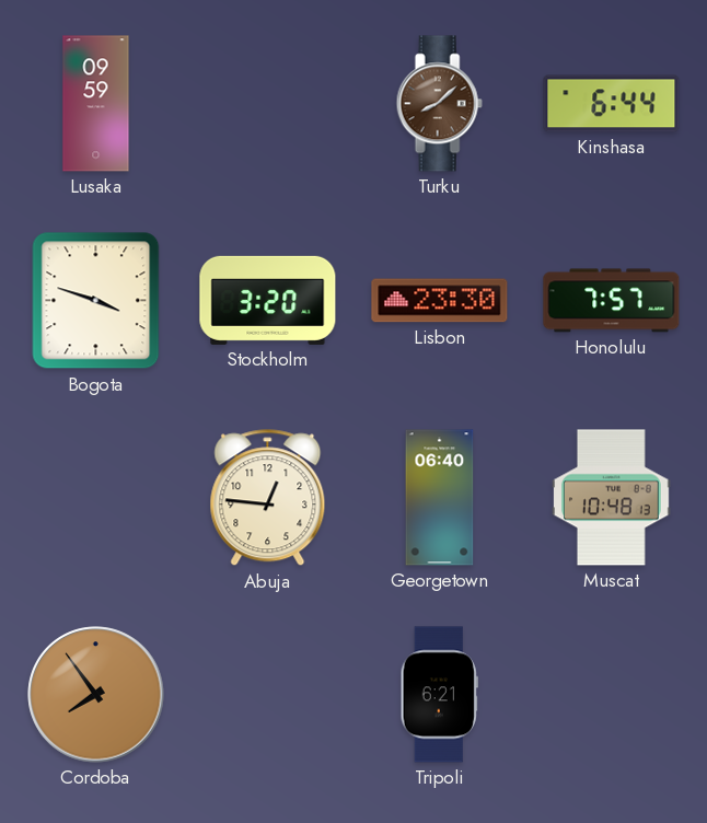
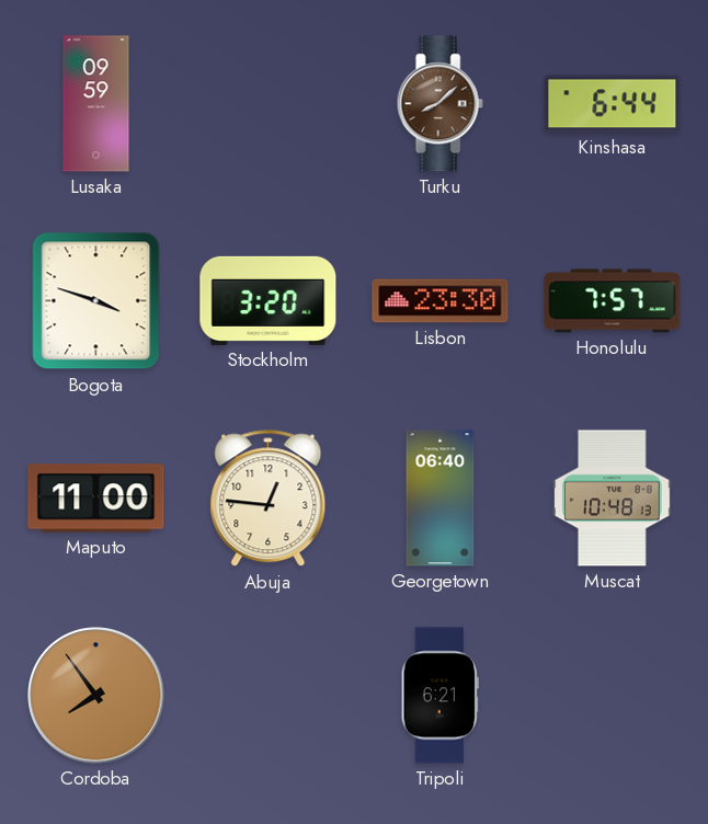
Maputo: none -> 11:00
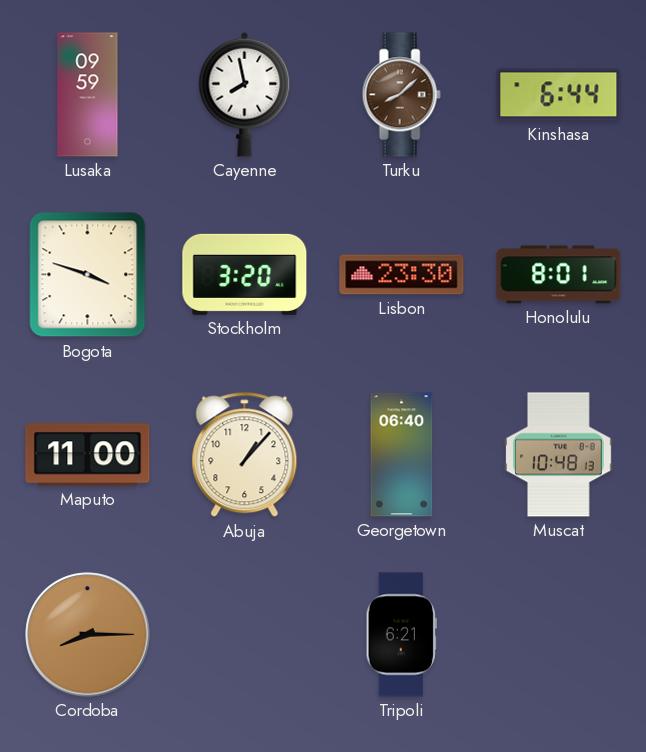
Cayenne: none -> 7:58
Honolulu: 7:57 -> 8:01
Abuja: 12:46 -> 1:07
Cordoba: 7:54 -> 8:15
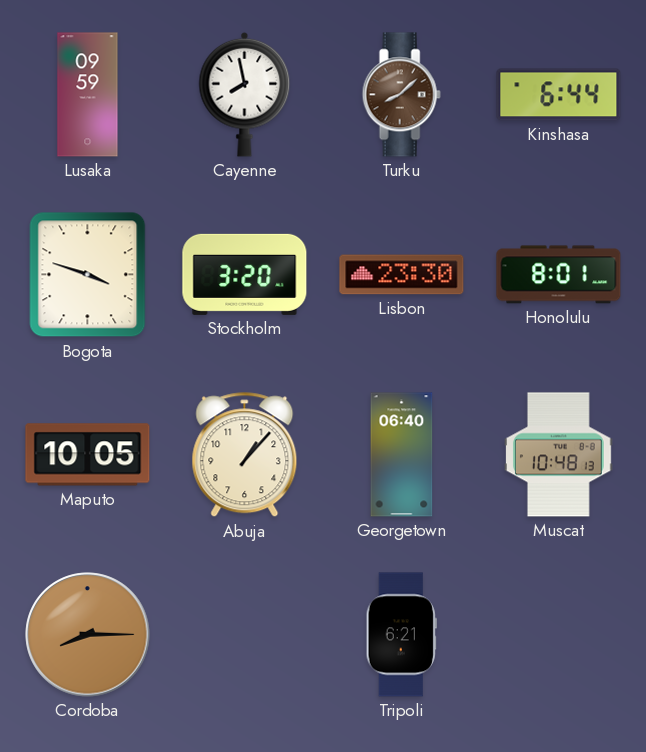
Maputo: 11:00 -> 10:05
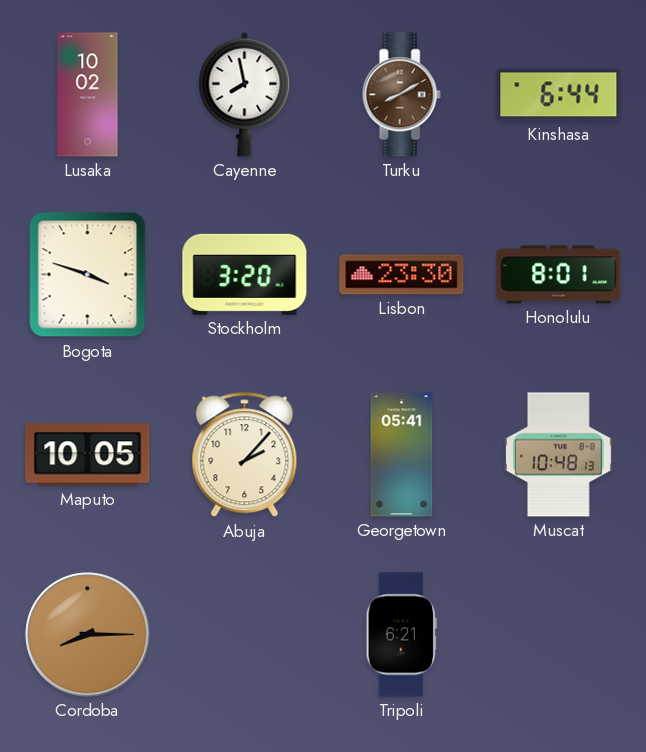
Lusaka: 09:59 -> 10:02
Turku: 8:08 -> 8:10
Abuja: 1:07 -> 2:07
Georgetown: 06:40 -> 05:41
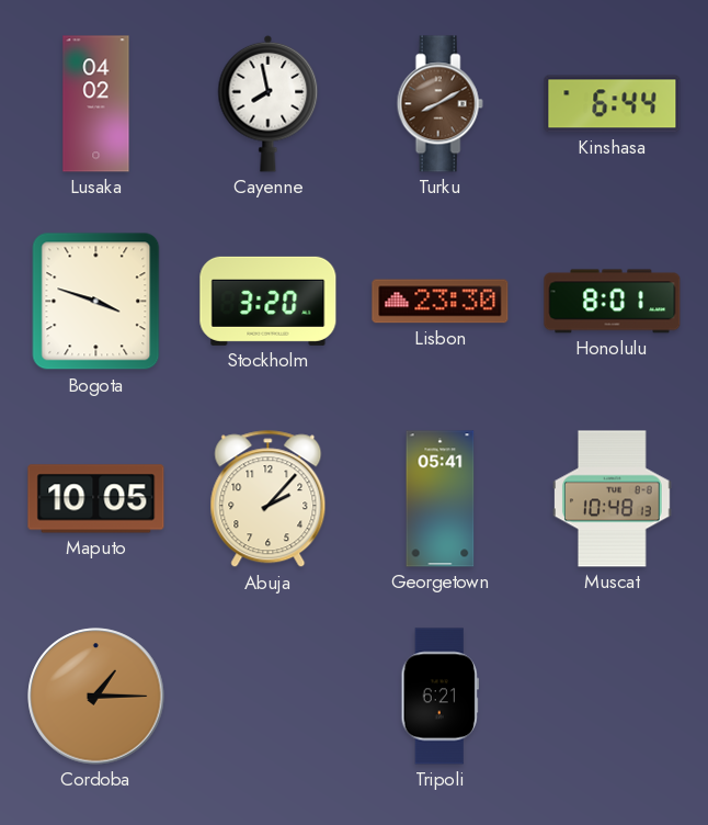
Lusaka: 10:02 -> 04:02
Cordoba: 8:15 -> 1:15
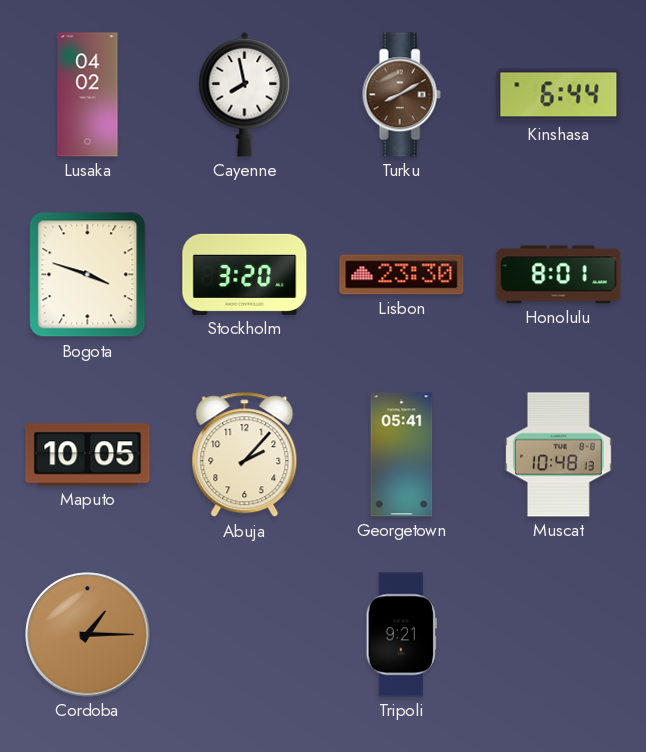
Tripoli: 6:21 -> 9:21
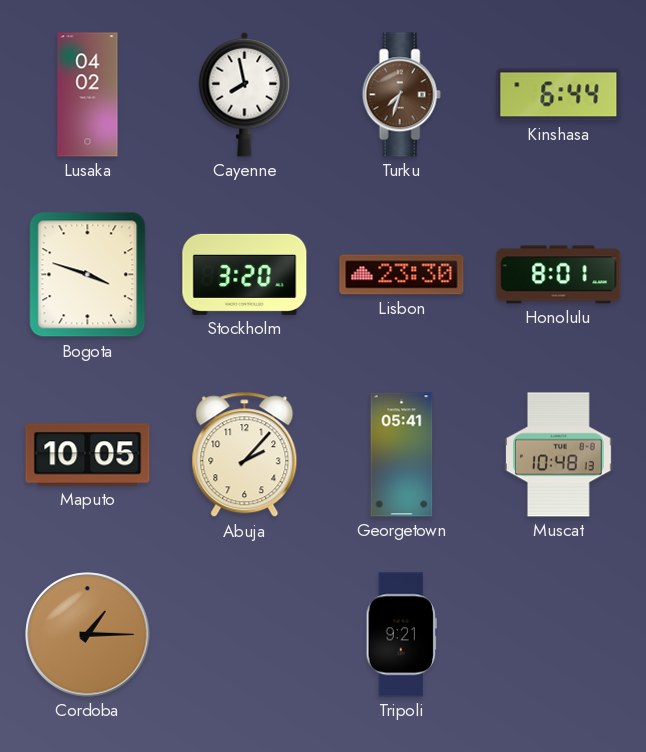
Turku: 8:10 -> 7:33
